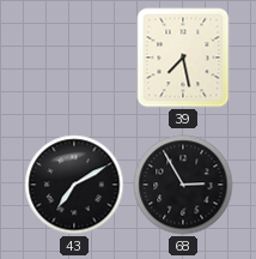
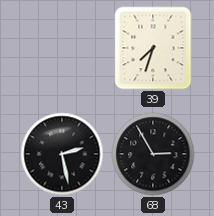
39: 7:28 -> 7:33
43: 7:10 -> 2:28
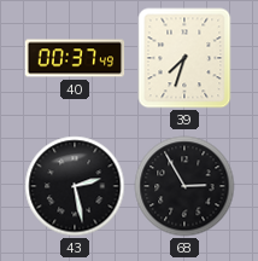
40: none -> 00:37
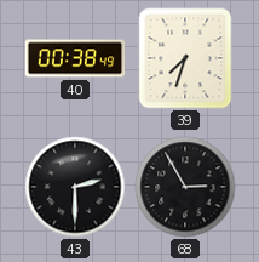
40: 00:37 -> 00:38
43: 2:28 -> 2:30
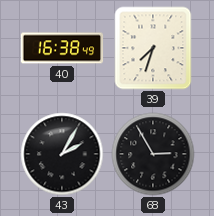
40: 00:38 -> 16:38
43: 2:30 -> 2:05
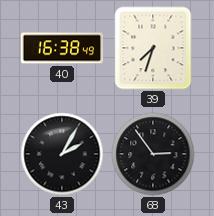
68: 2:55 -> 2:54
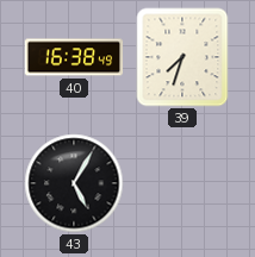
43: 2:05 -> 5:05
68: 2:54 -> none
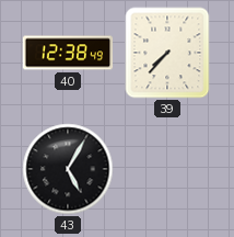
40: 16:38 -> 12:38
39: 7:33 -> 7:37
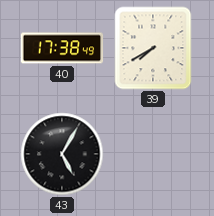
40: 12:38 -> 17:38
39: 7:37 -> 7:40
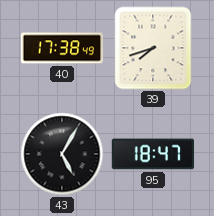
39: 7:40 -> 7:42
95: none -> 18:47
